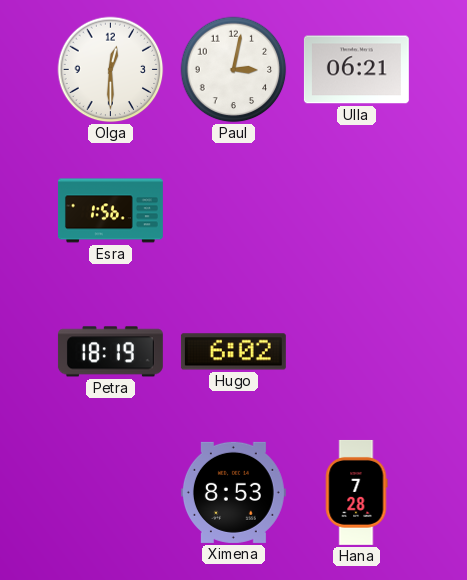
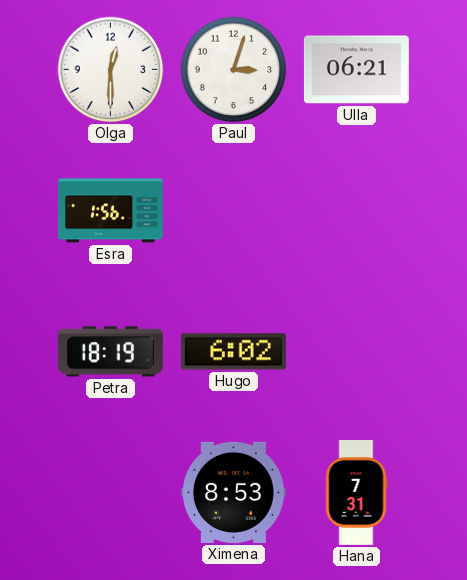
Paul: 3:02 -> 3:03
Hana: 7:28 -> 7:31
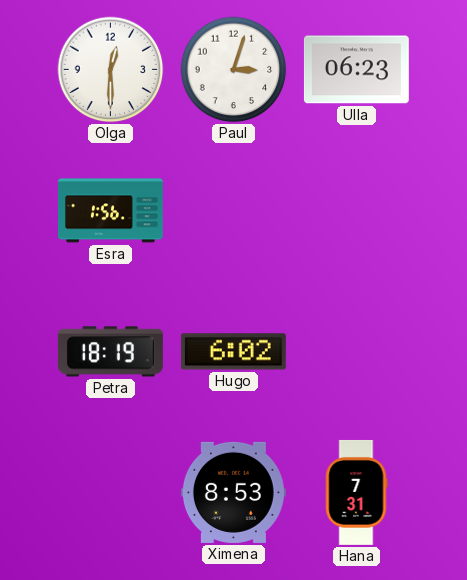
Ulla: 06:21 -> 06:23
